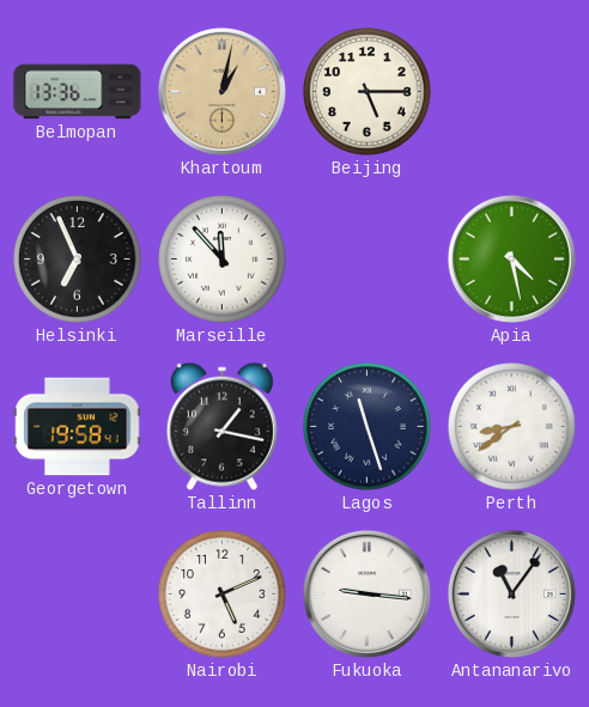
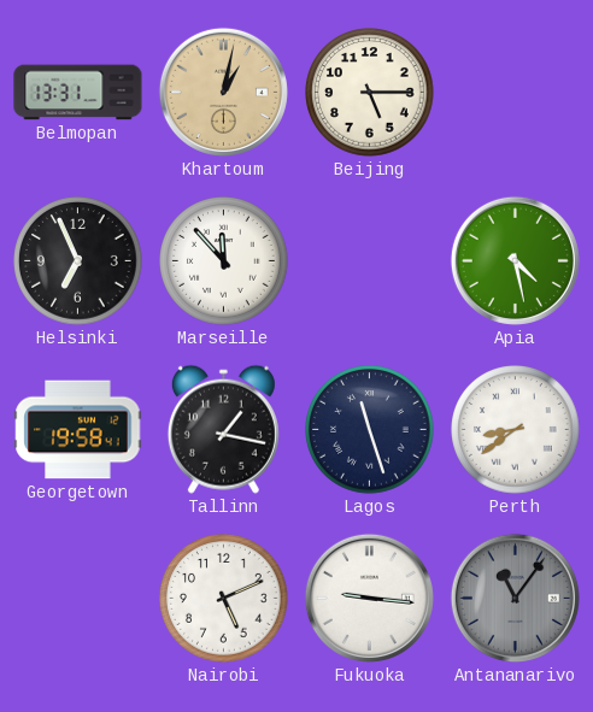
Belmopan: 13:36 -> 13:31
Antananarivo dial: white -> grey
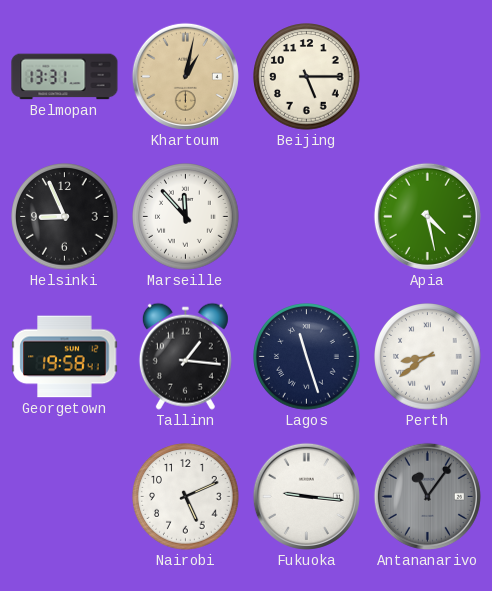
Helsinki: 6:56 -> 8:56
Tallinn: 1:17 -> 1:16
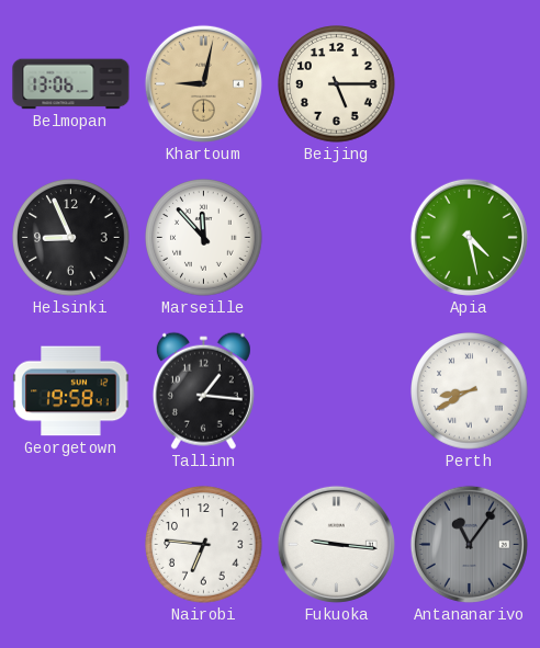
Belmopan: 13:31 -> 13:06
Khartoum: 1:02 -> 9:02
Lagos: 11:27 -> none
Perth: 8:39 -> 8:40
Nairobi: 5:11 -> 6:46
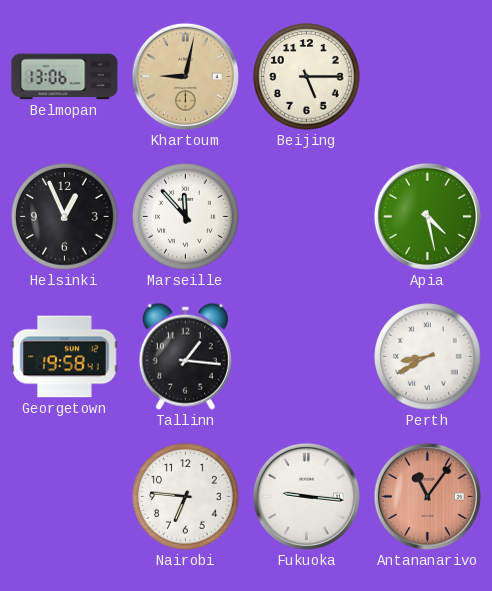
Helsinki: 8:56 -> 12:56
Antananarivo dial: grey -> salmon
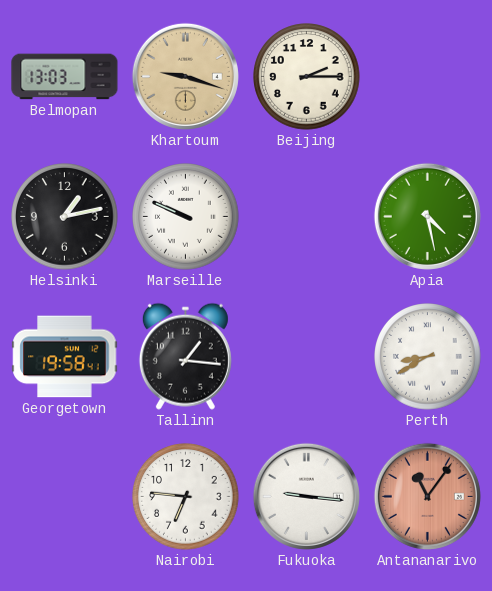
Belmopan: 13:06 -> 13:03
Khartoum: 9:02 -> 9:18
Beijing: 5:15 -> 2:15
Helsinki: 12:56 -> 1:13
Marseille: 11:53 -> 9:49
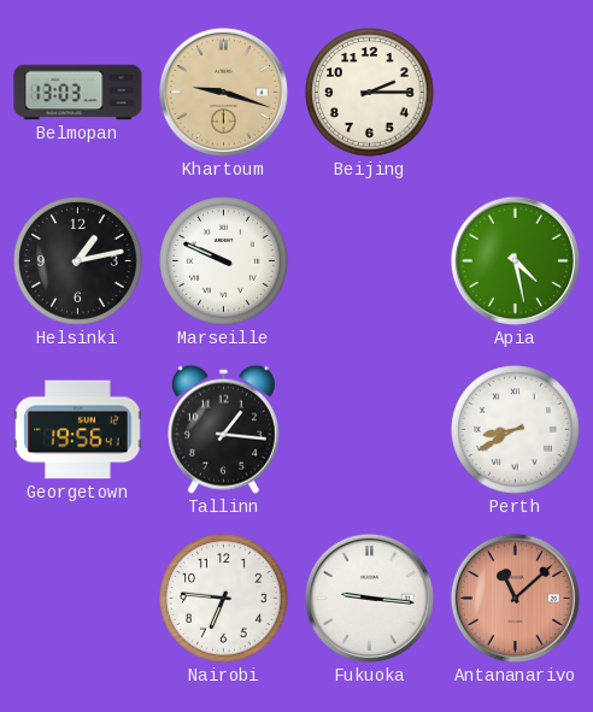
Georgetown: 19:58 -> 19:56
Antananarivo: 11:06 -> 11:08
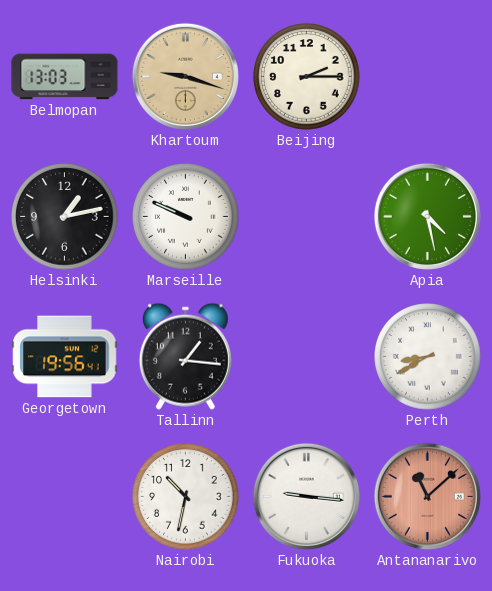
Nairobi: 6:46 -> 10:32
